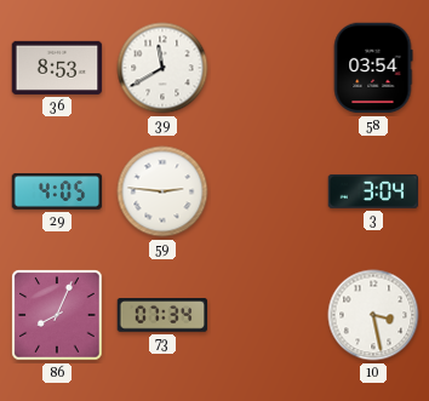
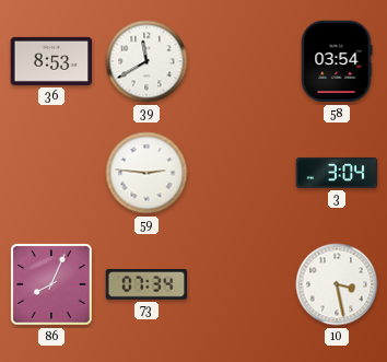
29: 4:05 -> none
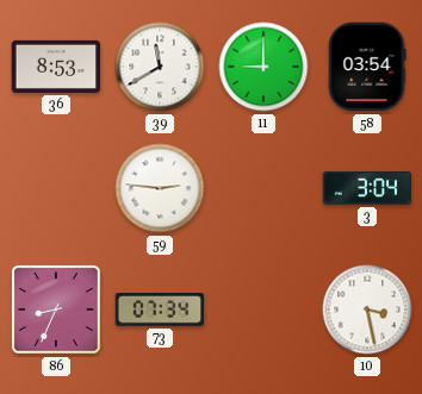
11: none -> 9:00
86: 8:04 -> 8:34
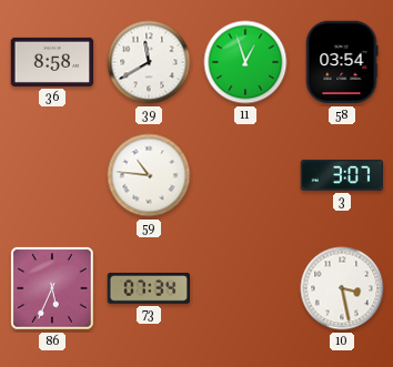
36: 8:53 -> 8:58
11: 9:00 -> 12:57
59: 2:46 -> 10:46
3: 3:04 -> 3:07
86: 8:34 -> 5:34
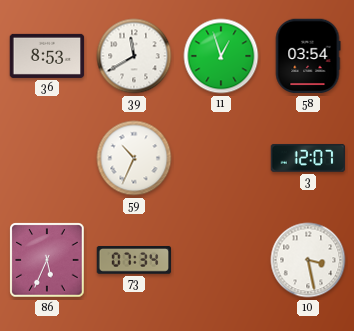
36: 8:58 -> 8:53
59: 10:46 -> 10:34
3: 3:07 -> 12:07
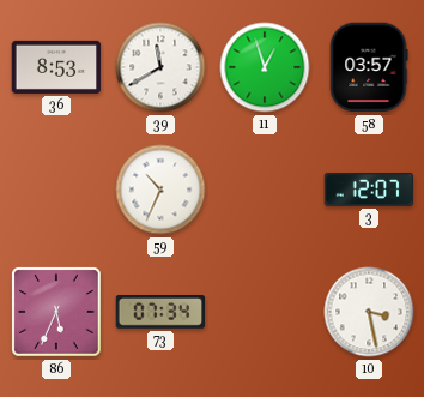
58: 03:54 -> 03:57
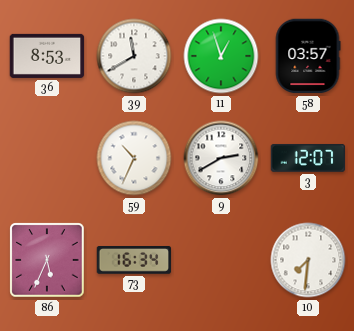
9: none -> 2:40
73: 07:34 -> 16:34
10: 3:28 -> 7:31
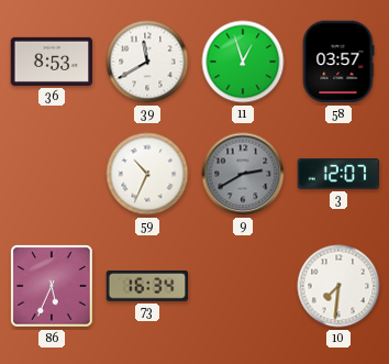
9 dial: white -> grey
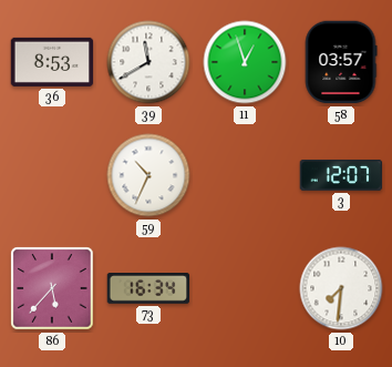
9: 2:40 -> none
86: 5:34 -> 5:37
